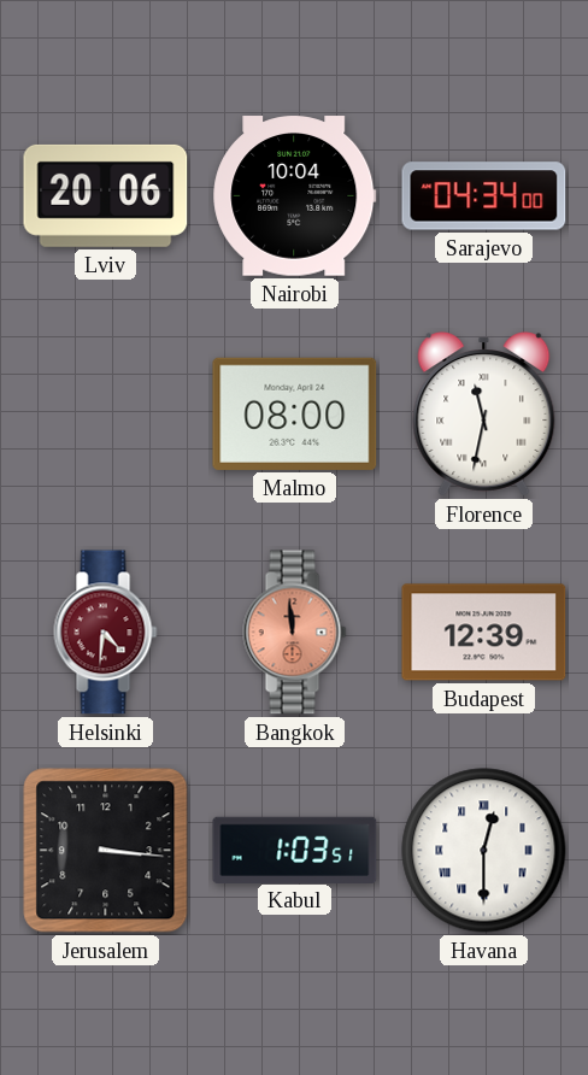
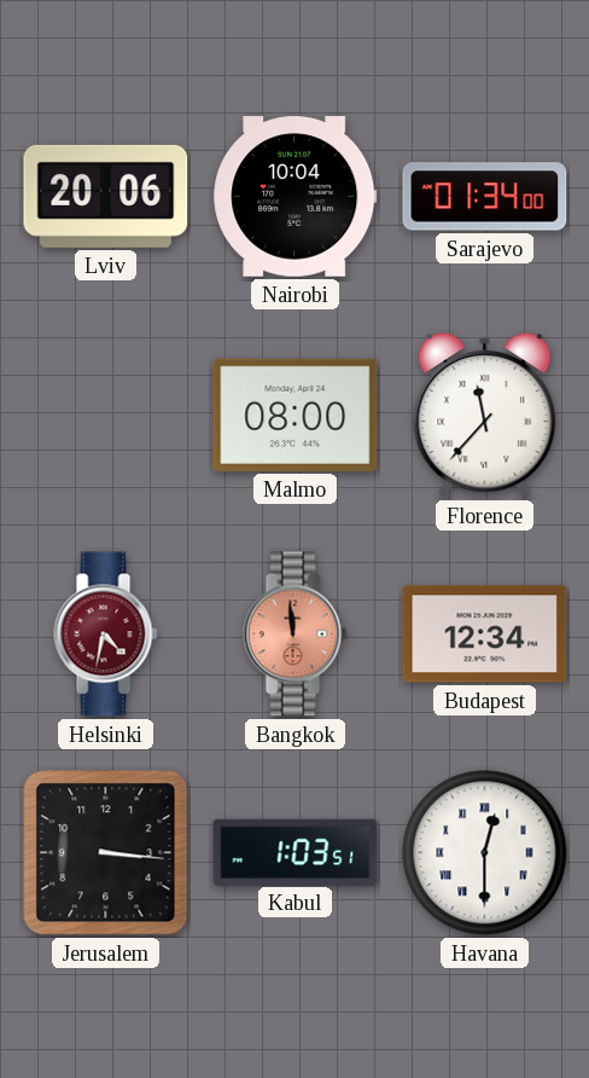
Sarajevo: 04:34 -> 01:34
Florence: 11:32 -> 11:37
Helsinki: 4:31 -> 4:32
Budapest: 12:39 -> 12:34
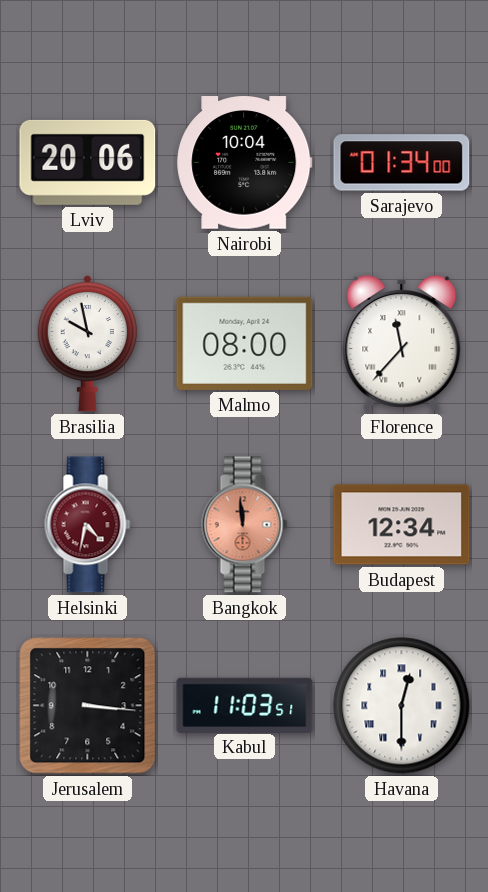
Brasilia: none -> 9:58
Kabul: 1:03 -> 11:03
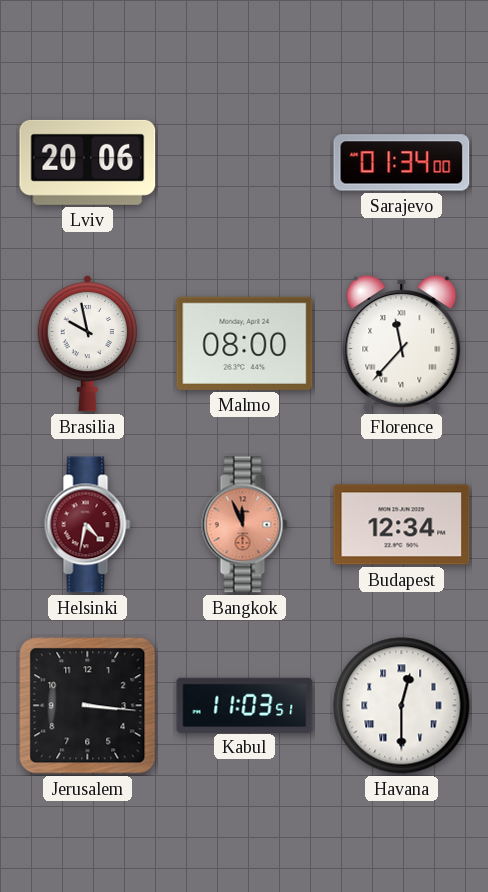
Nairobi: 10:04 -> none
Bangkok: 11:59 -> 11:56
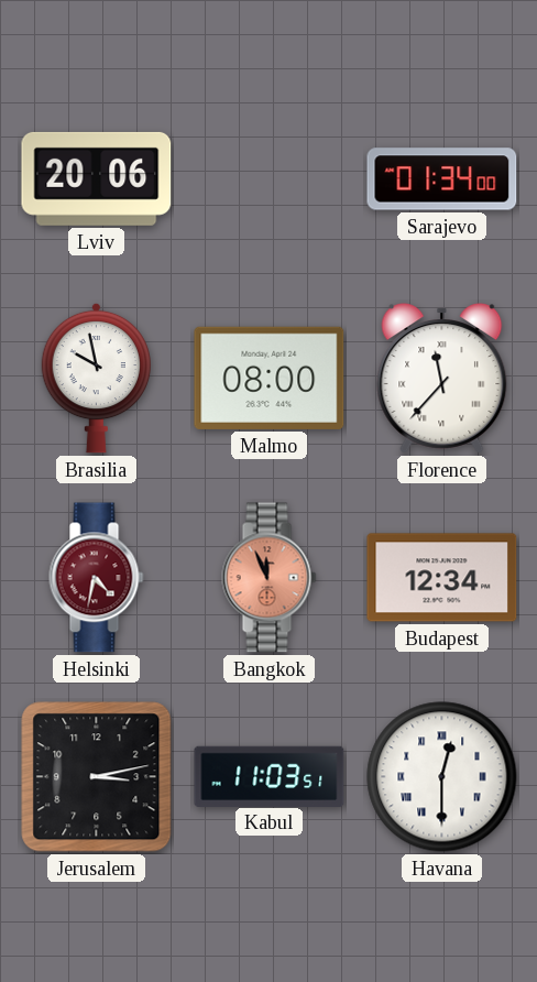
Jerusalem: 3:16 -> 3:13
